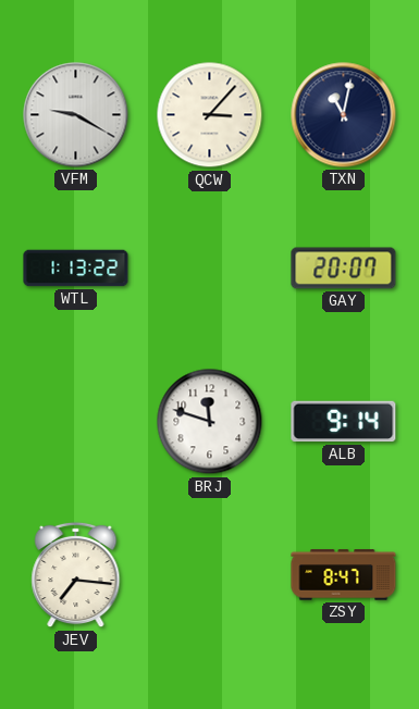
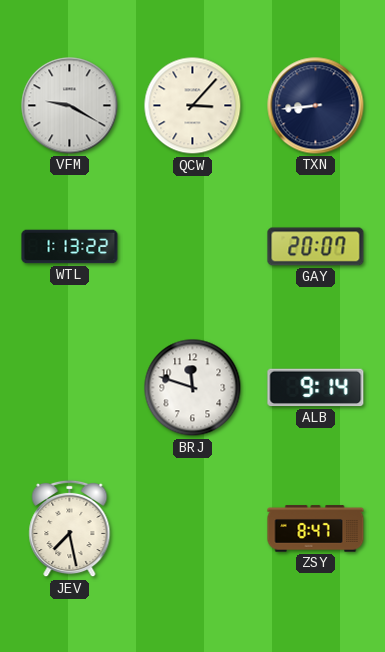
TXN: 11:02 -> 8:44
JEV: 7:16 -> 7:28
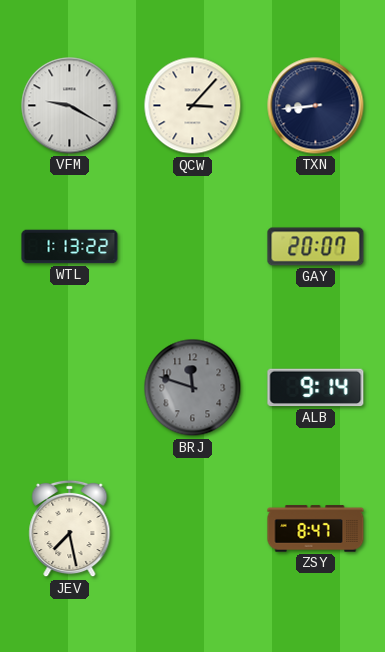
BRJ dial: white -> grey
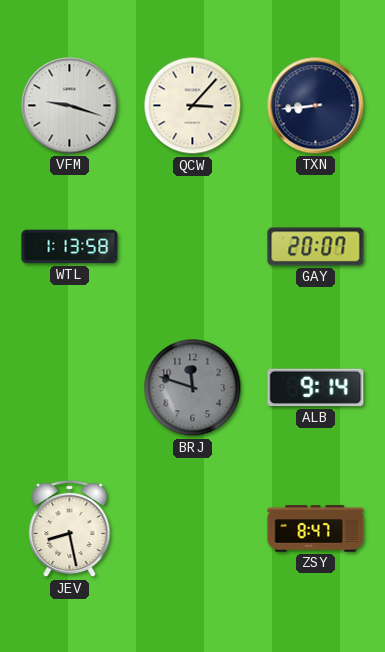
VFM: 9:20 -> 9:18
WTL: 1:13:22 -> 1:13:58
JEV: 7:28 -> 8:28
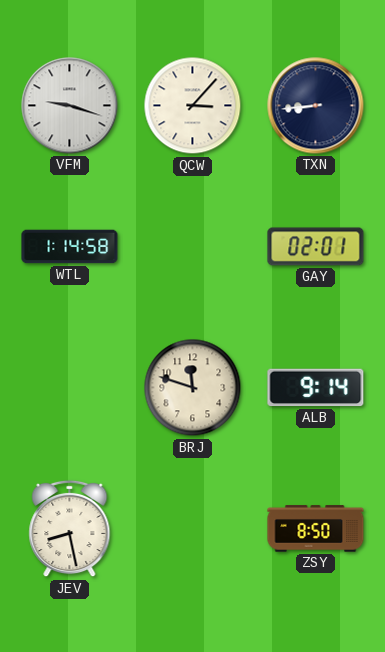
WTL: 1:13 -> 1:14
GAY: 20:07 -> 02:01
BRJ dial: grey -> cream
ZSY: 8:47 -> 8:50
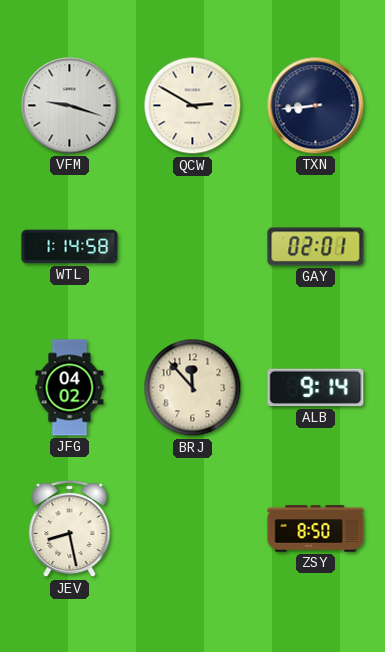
QCW: 3:07 -> 2:50
JFG: none -> 04:02
BRJ: 11:48 -> 11:53
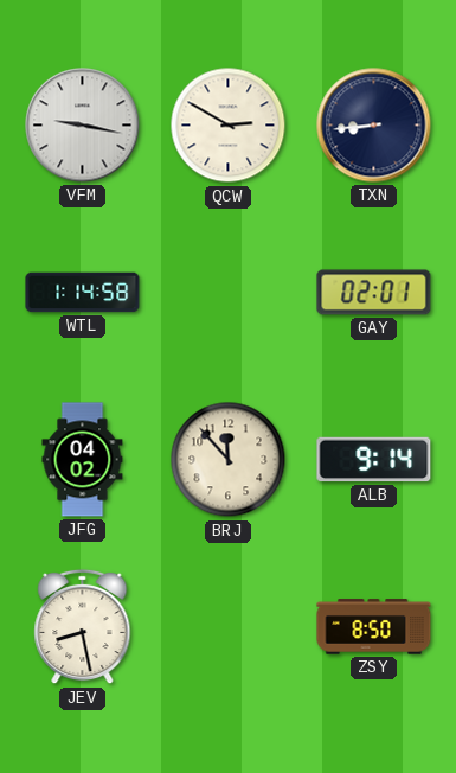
VFM: 9:18 -> 9:17
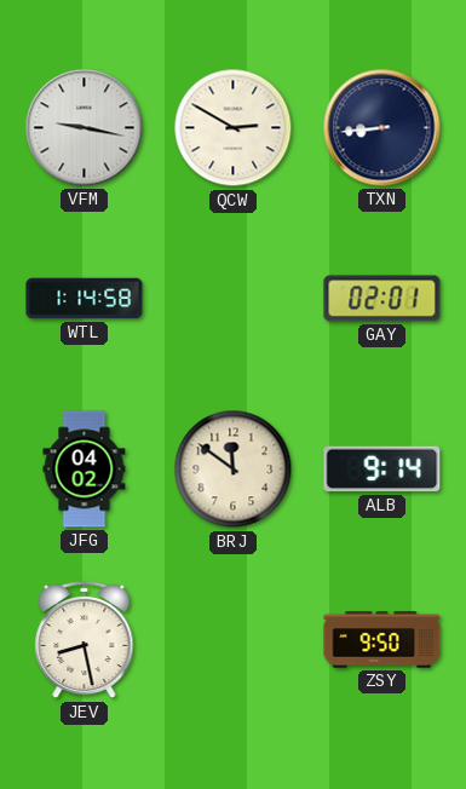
BRJ: 11:53 -> 11:51
ZSY: 8:50 -> 9:50
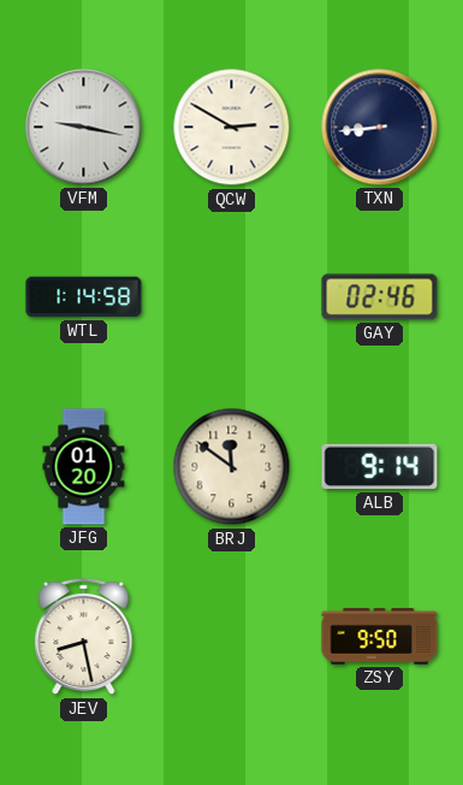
GAY: 02:01 -> 02:46
JFG: 04:02 -> 01:20
